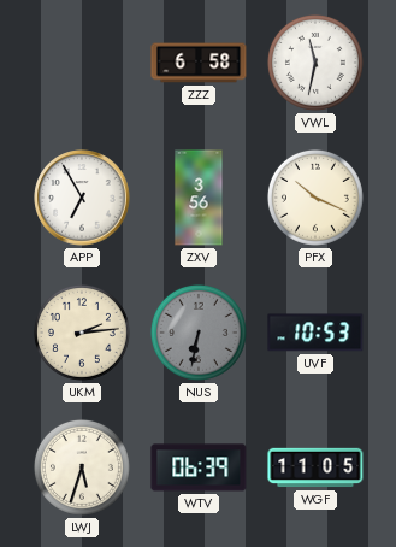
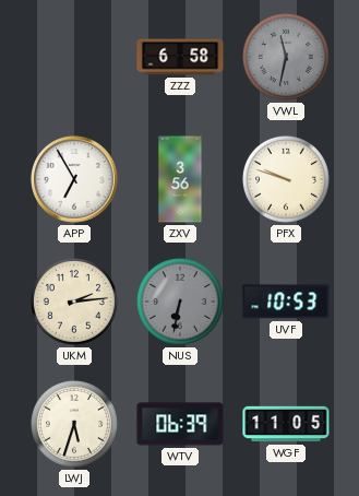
VWL dial: white -> grey
PFX: 10:19 -> 9:48
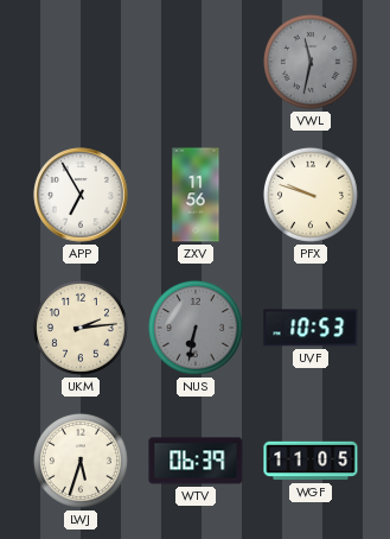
ZZZ: 6:58 -> none
ZXV: 3:56 -> 11:56
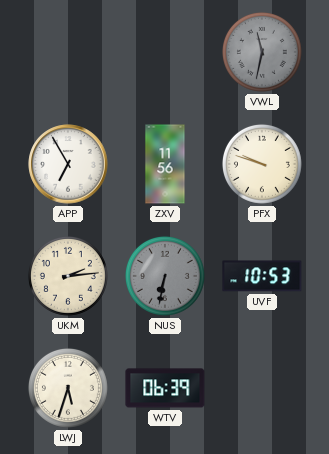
WGF: 11:05 -> none
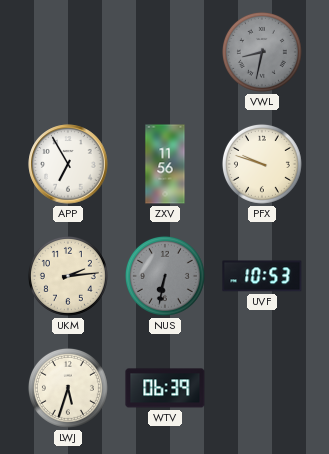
VWL: 11:32 -> 8:32
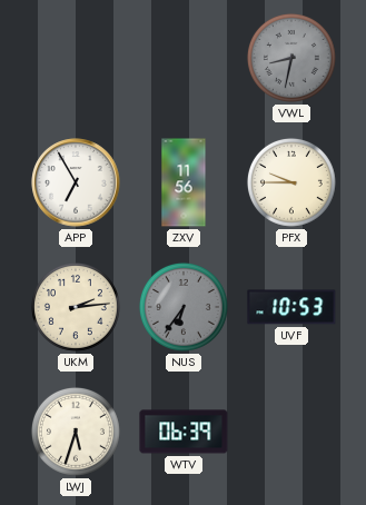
PFX: 9:48 -> 9:45
NUS: 6:32 -> 6:36
